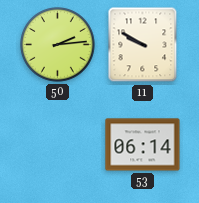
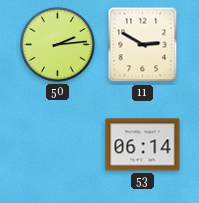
11: 9:50 -> 2:50
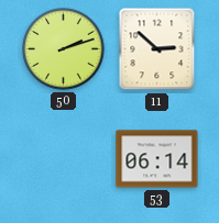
50: 2:14 -> 2:12
11: 2:50 -> 2:52
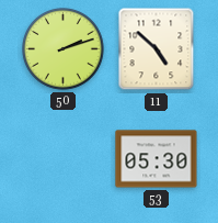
11: 2:52 -> 4:52
53: 06:14 -> 05:30
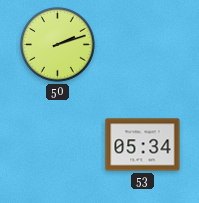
11: 4:52 -> none
53: 05:30 -> 05:34
